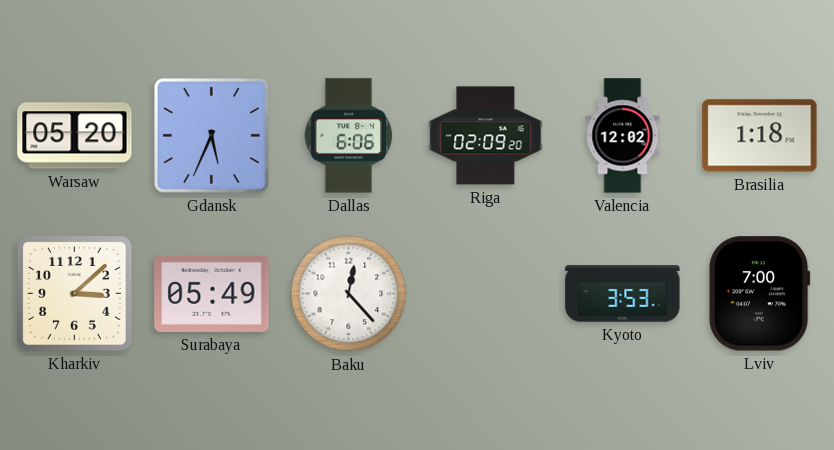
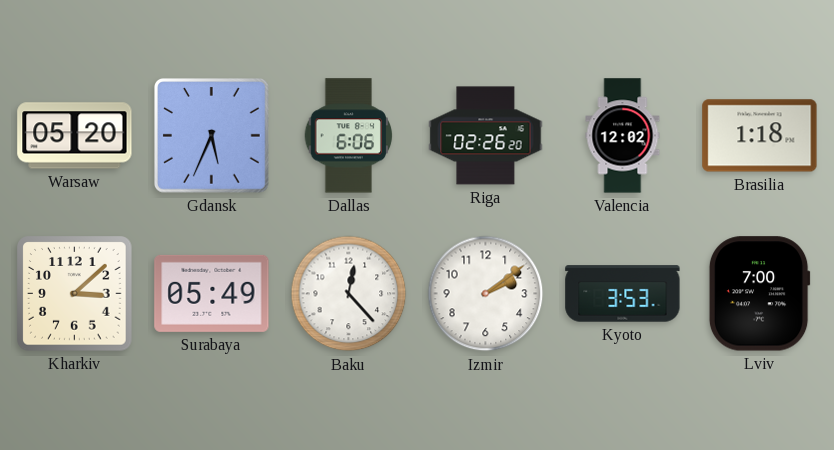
Riga: 02:09 -> 02:26
Izmir: none -> 2:09
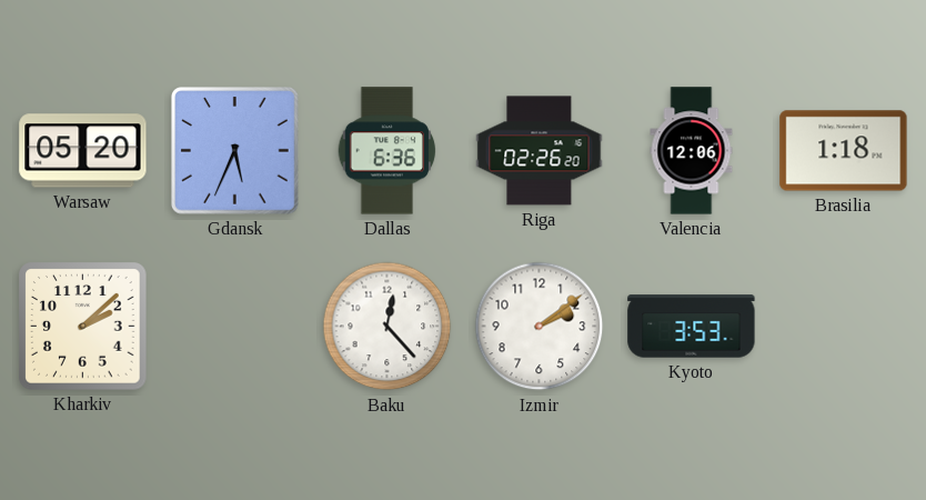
Dallas: 6:06 -> 6:36
Valencia: 12:02 -> 12:06
Kharkiv: 3:08 -> 2:08
Surabaya: 05:49 -> none
Lviv: 7:00 -> none
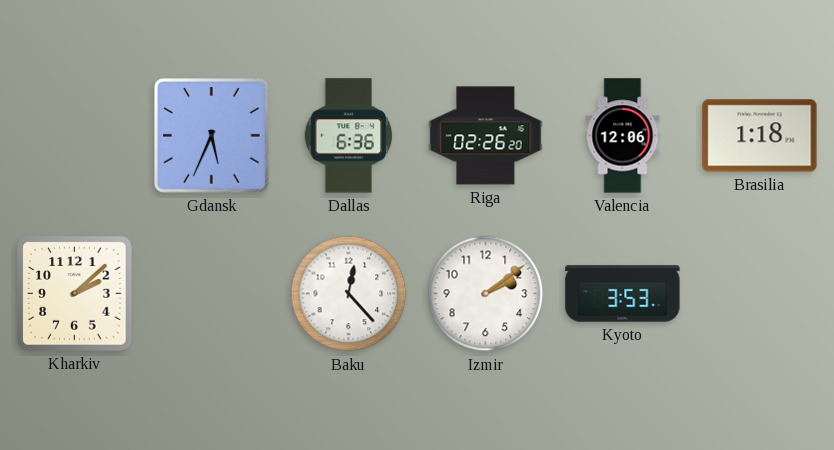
Warsaw: 05:20 -> none
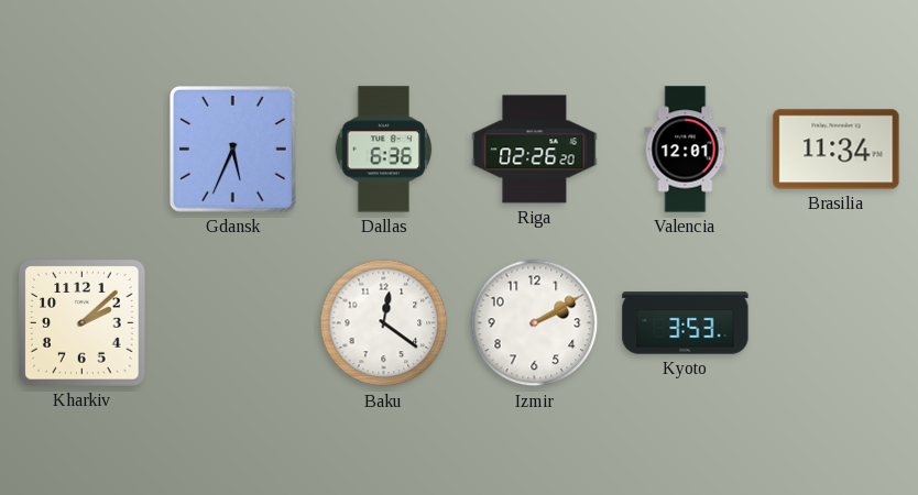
Valencia: 12:06 -> 12:01
Brasilia: 1:18 -> 11:34
Baku: 12:23 -> 12:21
Izmir: 2:09 -> 2:10
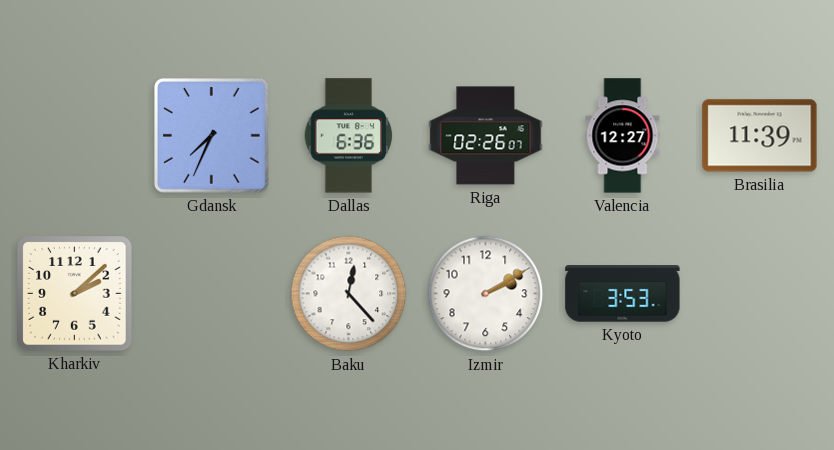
Gdansk: 5:34 -> 7:34
Riga: 02:26:20 -> 02:26:07
Valencia: 12:01 -> 12:27
Brasilia: 11:34 -> 11:39
Baku: 12:21 -> 12:23
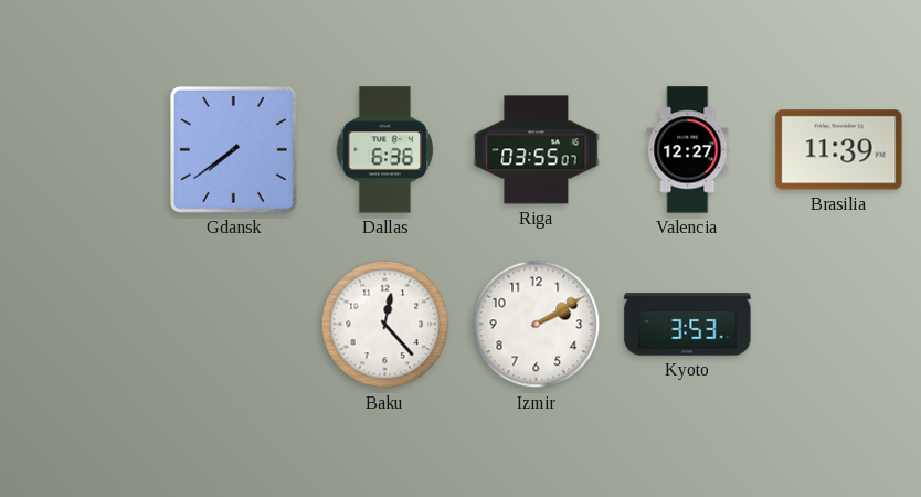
Gdansk: 7:34 -> 7:39
Riga: 02:26 -> 03:55
Kharkiv: 2:08 -> none
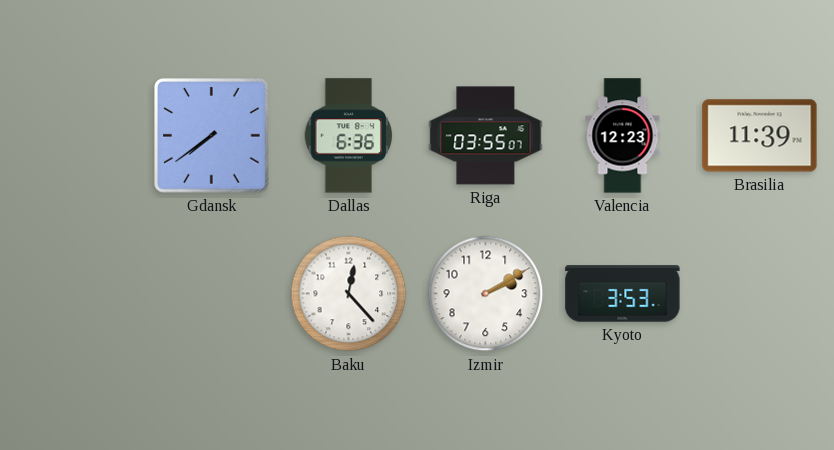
Valencia: 12:27 -> 12:23
